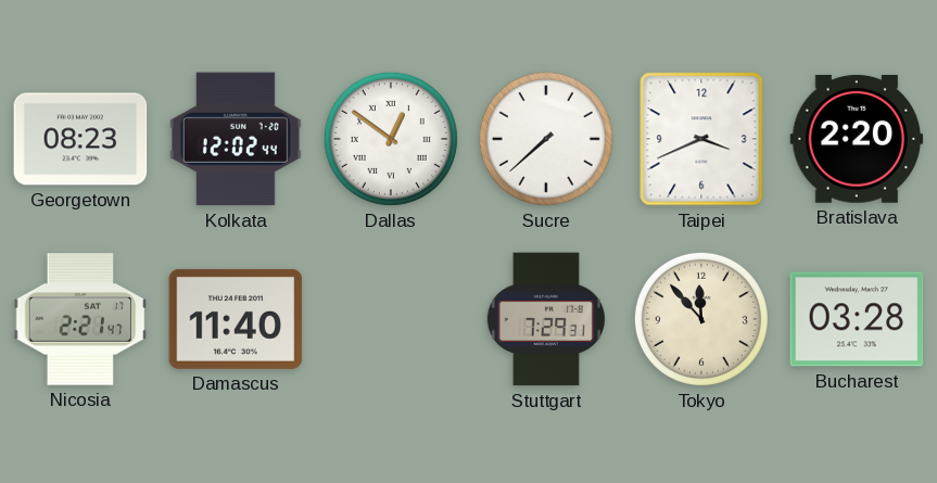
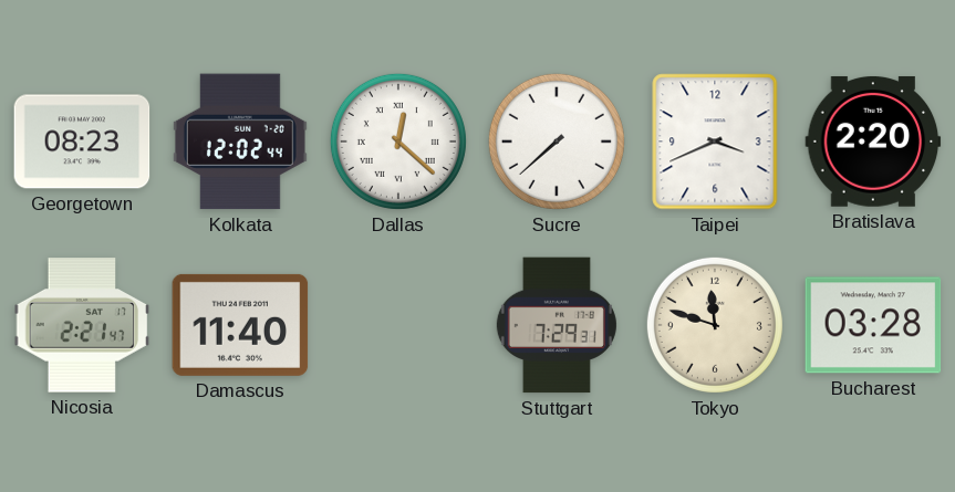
Dallas: 12:51 -> 12:22
Tokyo: 11:53 -> 11:48
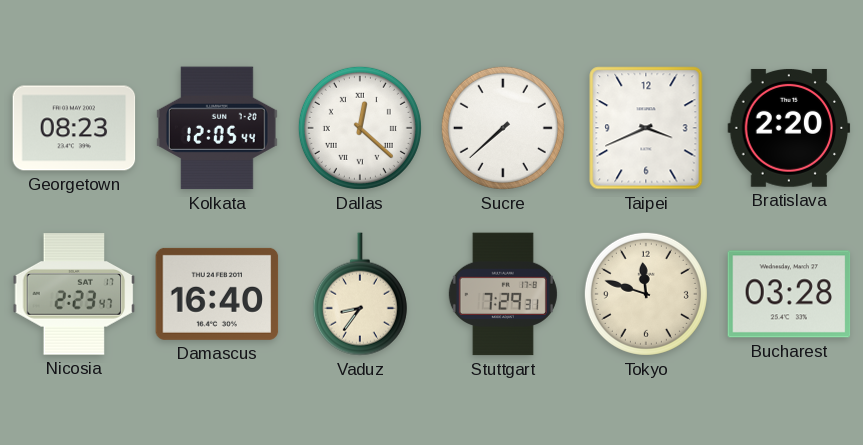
Kolkata: 12:02 -> 12:05
Nicosia: 2:21 -> 2:23
Damascus: 11:40 -> 16:40
Vaduz: none -> 8:36
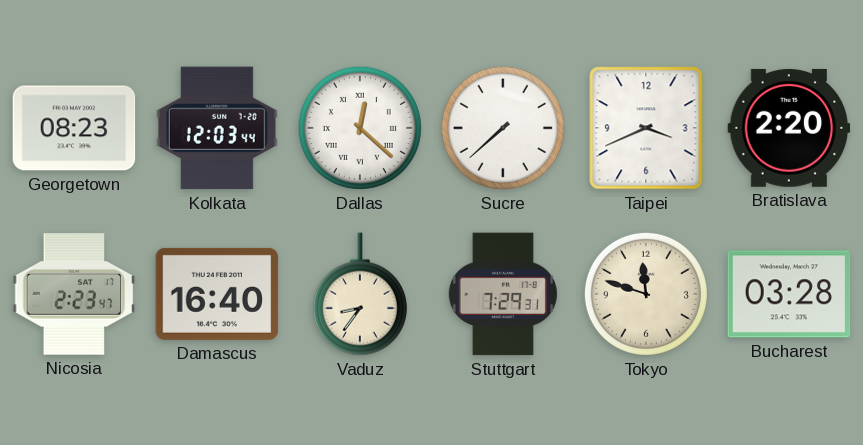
Kolkata: 12:05 -> 12:03
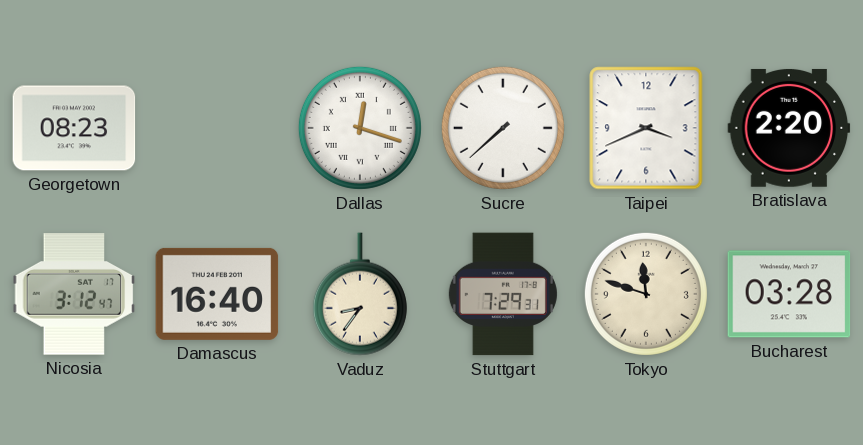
Kolkata: 12:03 -> none
Dallas: 12:22 -> 12:18
Nicosia: 2:23 -> 3:12
